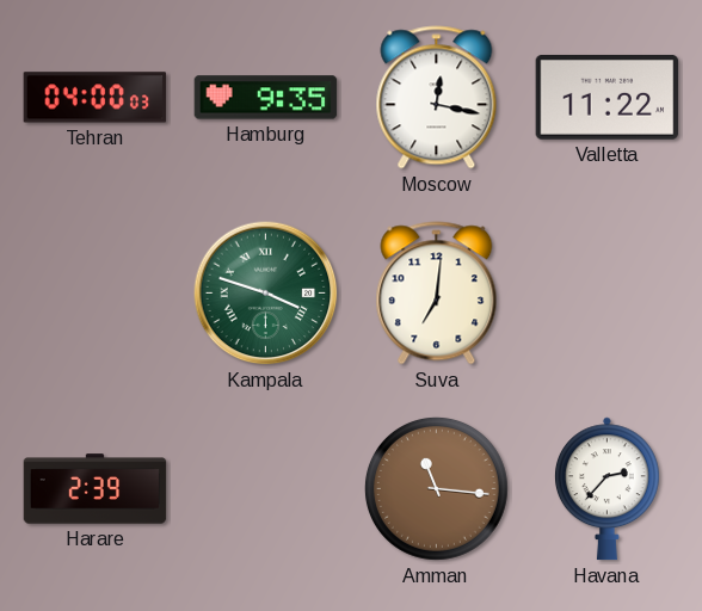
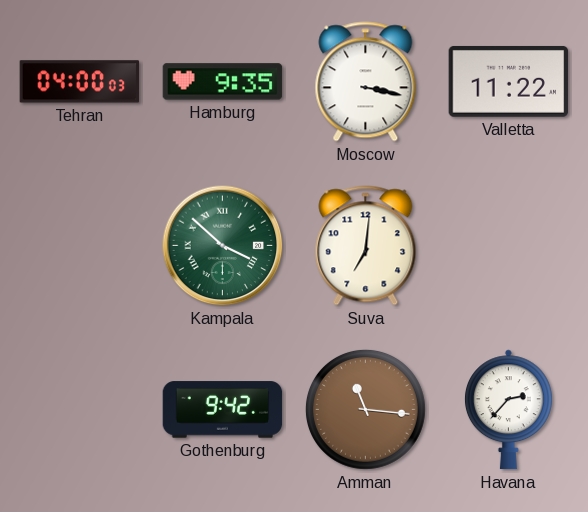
Moscow: 12:17 -> 3:17
Kampala: 3:48 -> 3:52
Harare: 2:39 -> none
Gothenburg: none -> 9:42
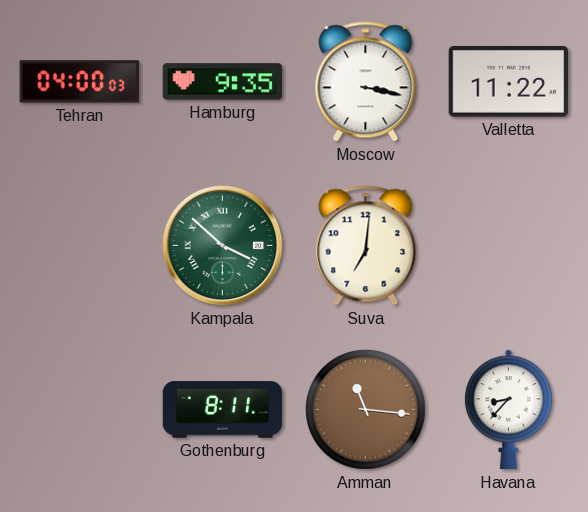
Gothenburg: 9:42 -> 8:11
Havana: 2:37 -> 8:37
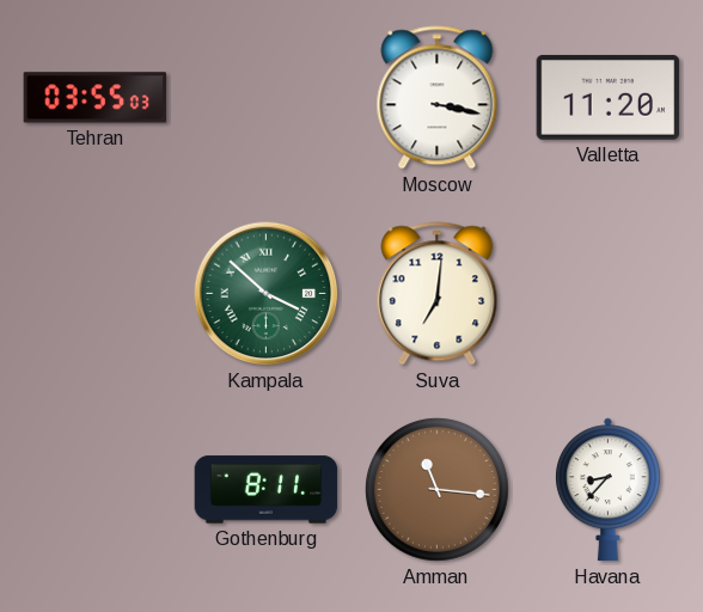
Tehran: 04:00 -> 03:55
Hamburg: 9:35 -> none
Valletta: 11:22 -> 11:20
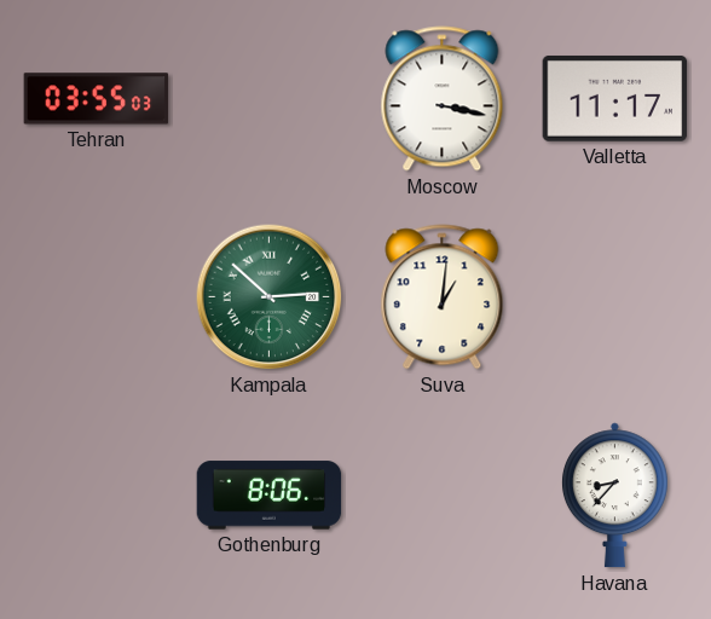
Valletta: 11:20 -> 11:17
Kampala: 3:52 -> 2:52
Suva: 7:01 -> 1:01
Gothenburg: 8:11 -> 8:06
Amman: 11:16 -> none
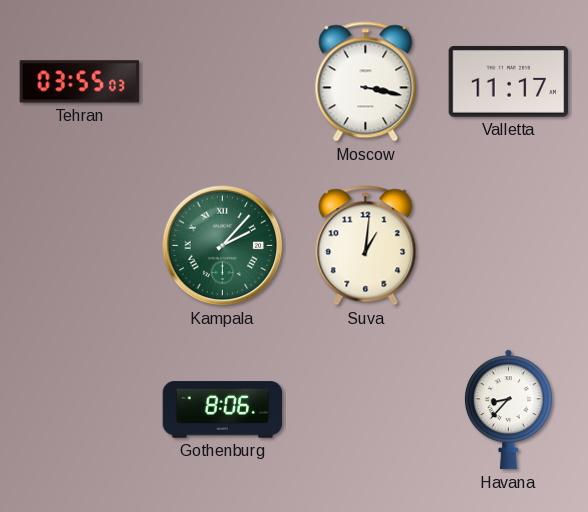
Kampala: 2:52 -> 2:07
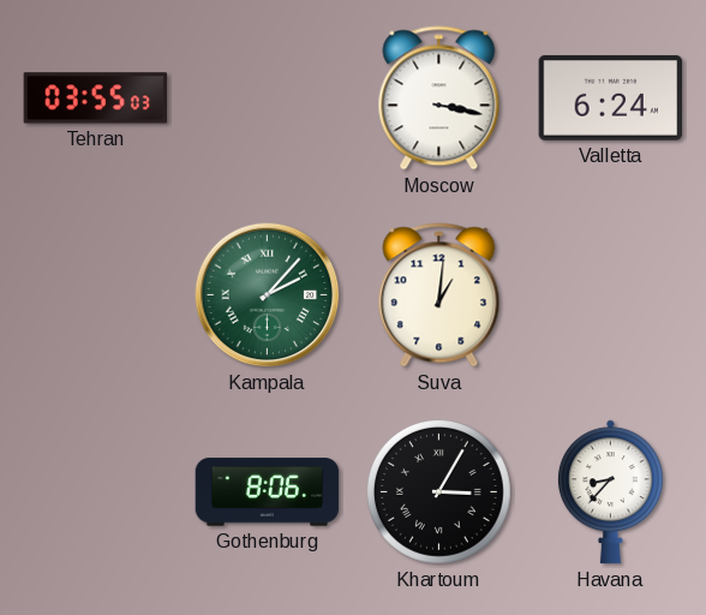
Valletta: 11:17 -> 6:24
Khartoum: none -> 3:05
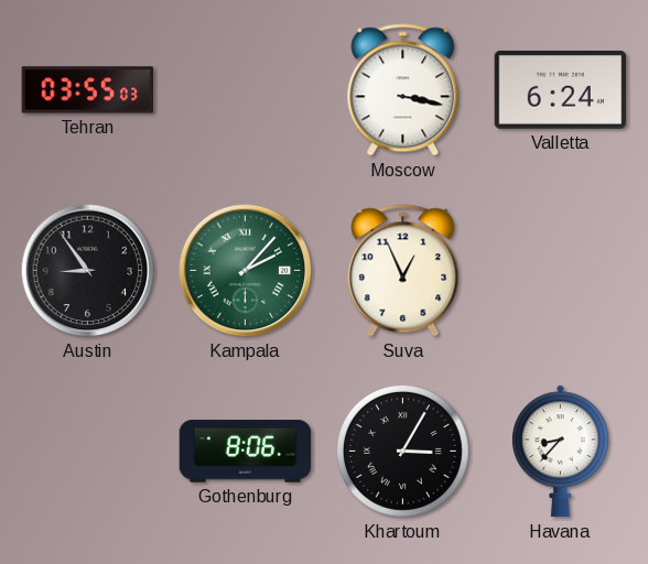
Austin: none -> 8:54
Suva: 1:01 -> 12:56
